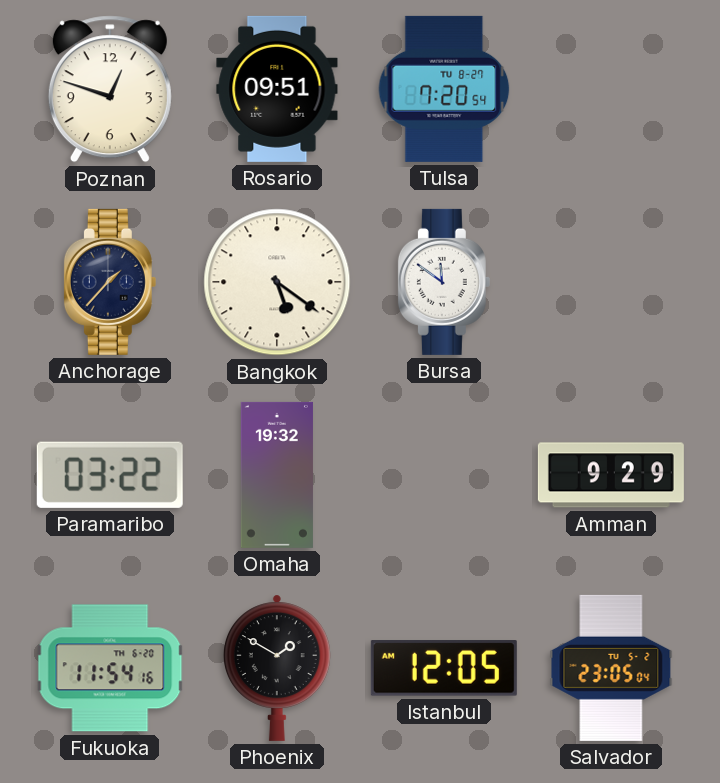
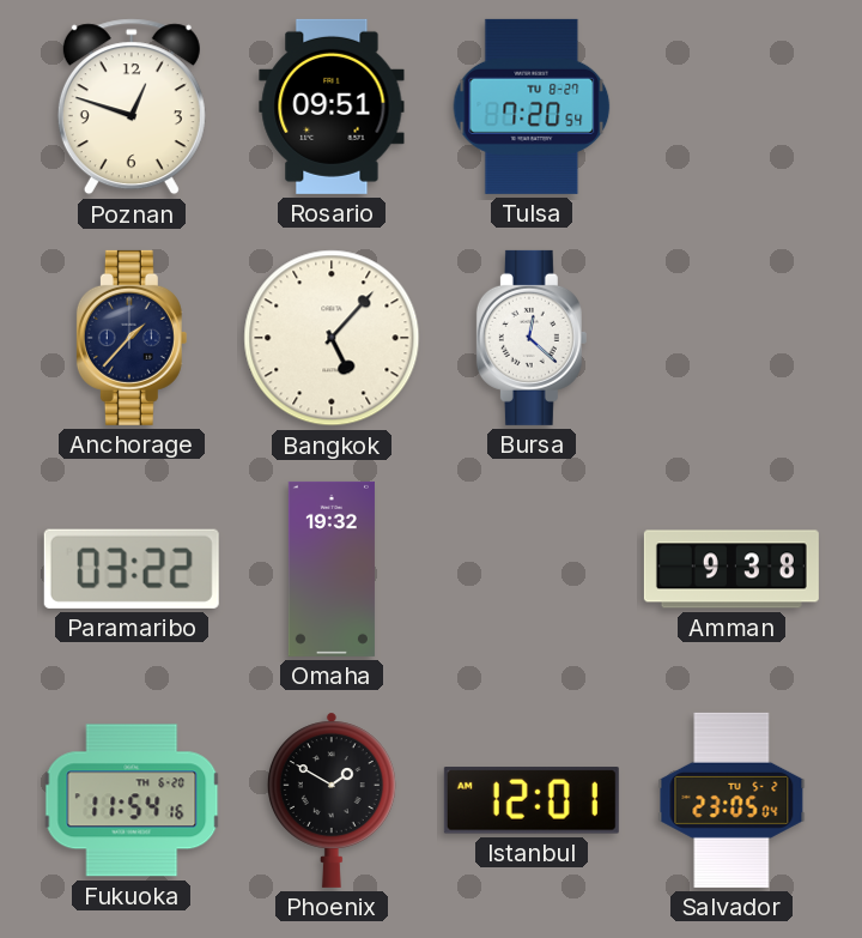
Bangkok: 5:21 -> 5:07
Bursa: 11:51 -> 12:22
Amman: 9:29 -> 9:38
Istanbul: 12:05 -> 12:01
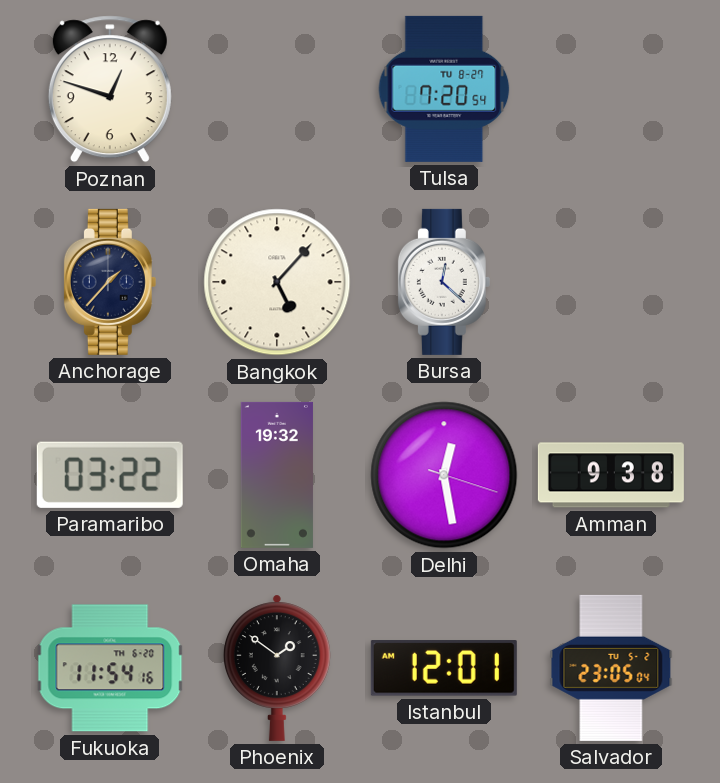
Rosario: 09:51 -> none
Delhi: none -> 12:28
Phoenix: 1:50 -> 1:51
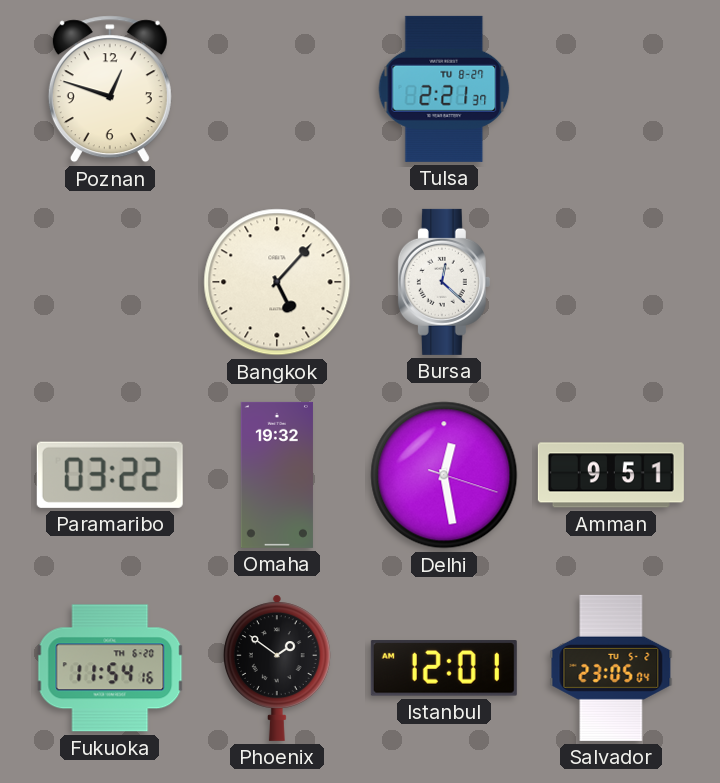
Tulsa: 7:20 -> 2:21
Anchorage: 1:37 -> none
Amman: 9:38 -> 9:51
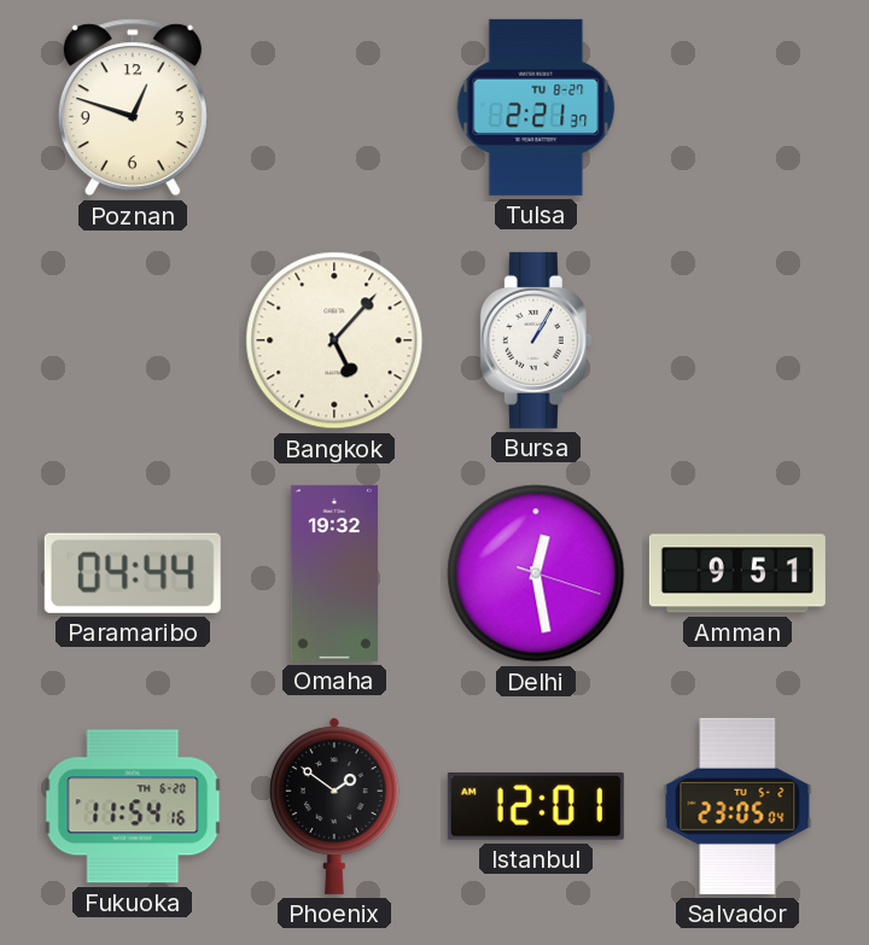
Bursa: 12:22 -> 1:05
Paramaribo: 03:22 -> 04:44
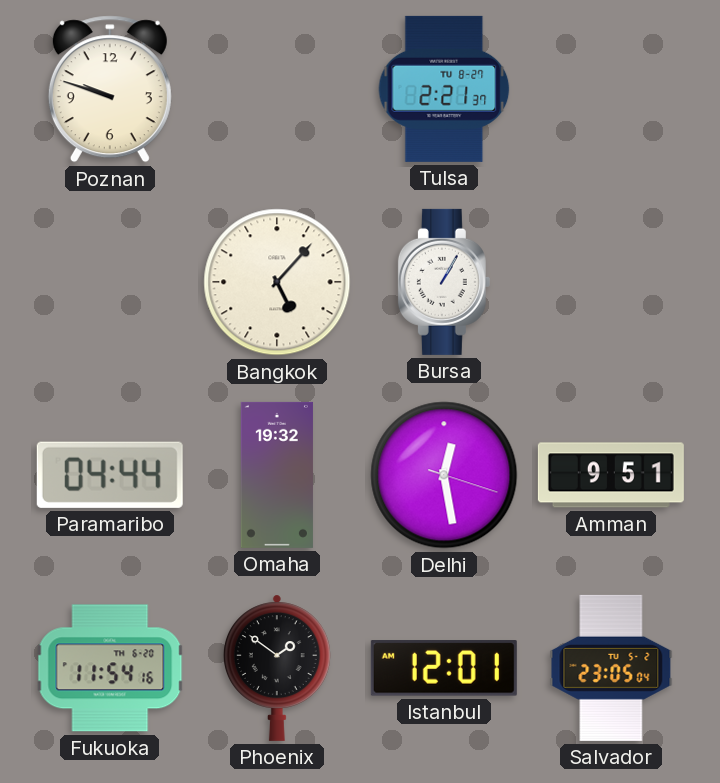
Poznan: 12:48 -> 9:48
